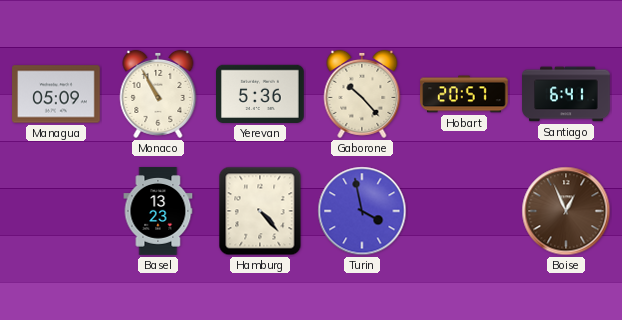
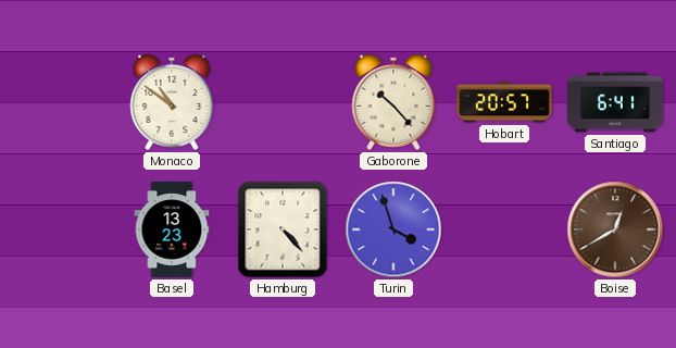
Managua: 05:09 -> none
Monaco: 10:55 -> 10:51
Yerevan: 5:36 -> none
Turin: 3:58 -> 3:57
Boise: 12:56 -> 12:40
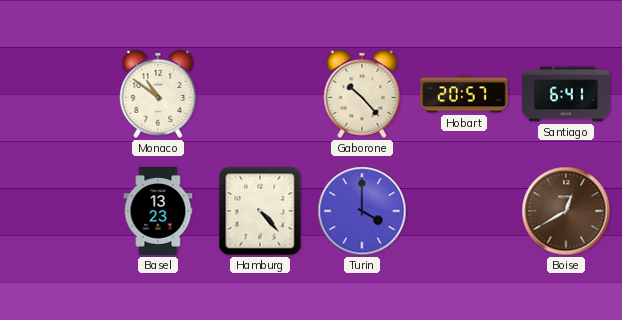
Turin: 3:57 -> 4:00
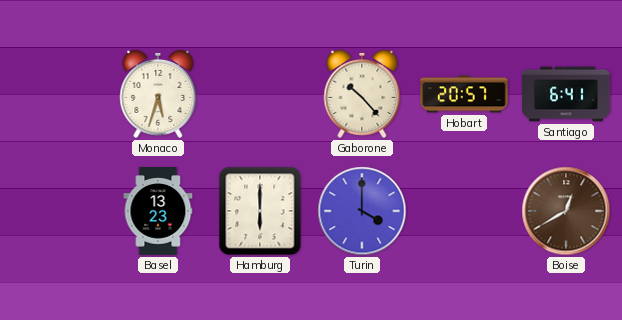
Monaco: 10:51 -> 5:33
Hamburg: 4:23 -> 6:00
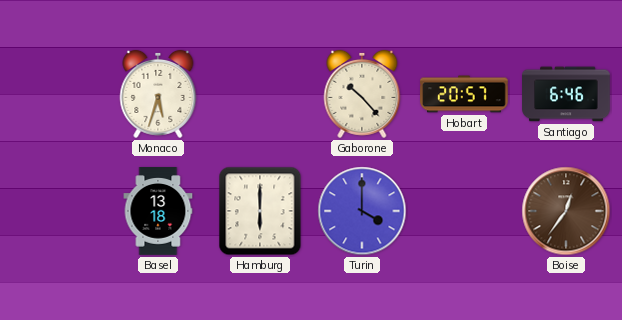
Santiago: 6:41 -> 6:46
Basel: 13:23 -> 13:18
Boise: 12:40 -> 12:36
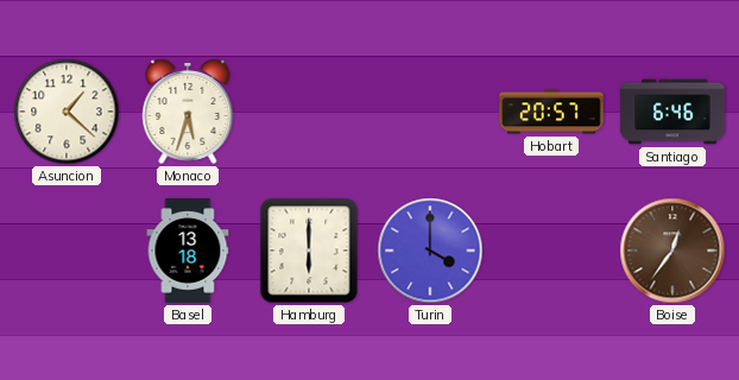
Asuncion: none -> 1:22
Gaborone: 10:23 -> none
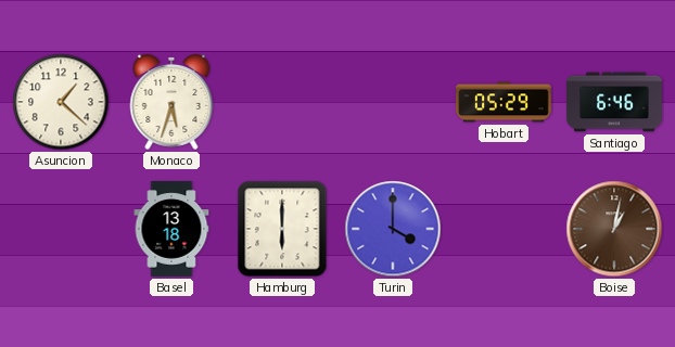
Hobart: 20:57 -> 05:29
Boise: 12:36 -> 1:02
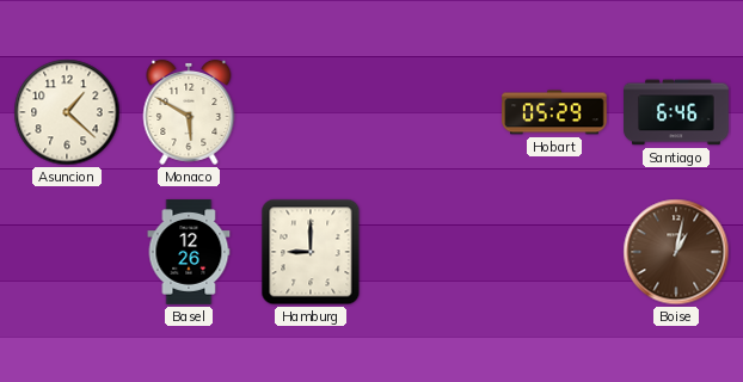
Monaco: 5:33 -> 5:50
Basel: 13:18 -> 12:26
Hamburg: 6:00 -> 9:00
Turin: 4:00 -> none
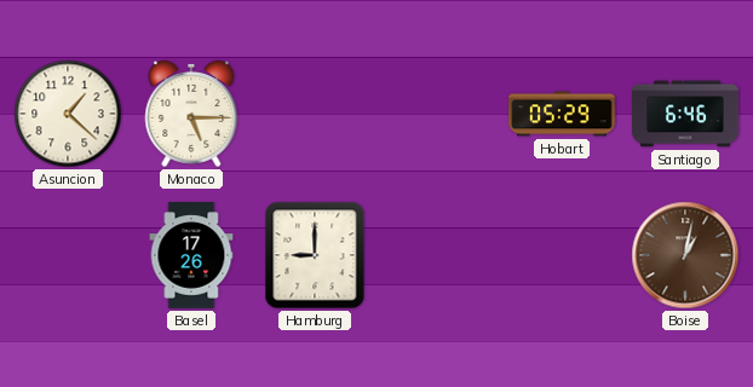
Monaco: 5:50 -> 5:15
Basel: 12:26 -> 17:26
